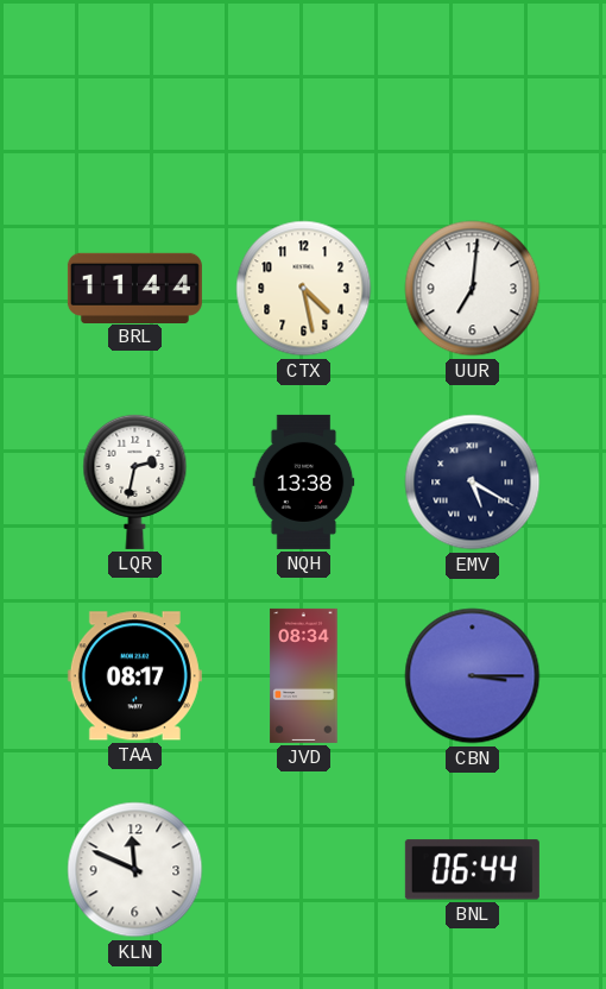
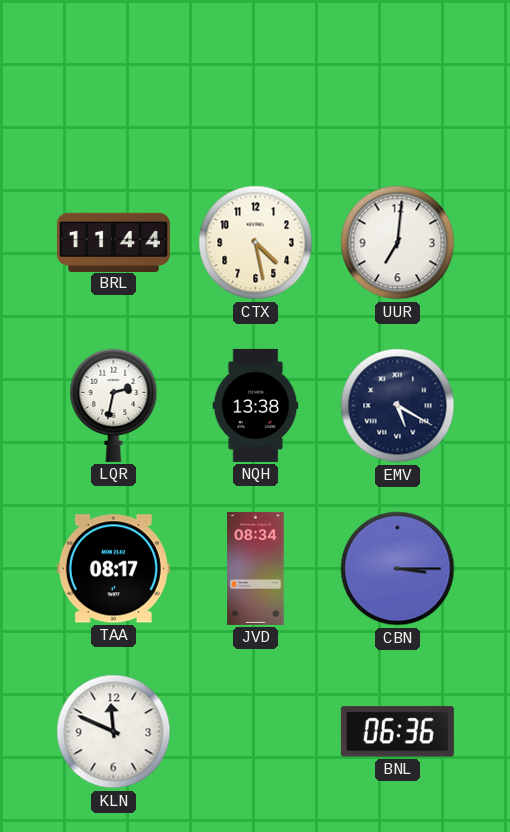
BNL: 06:44 -> 06:36
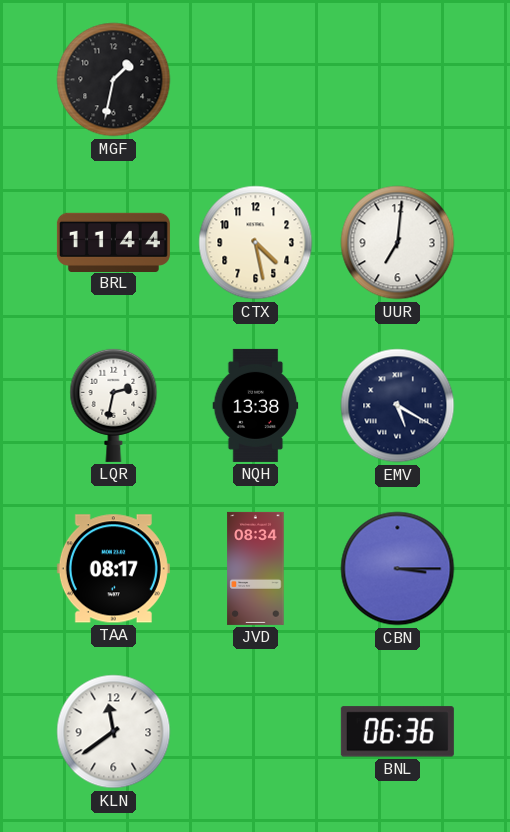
MGF: none -> 1:32
KLN: 11:49 -> 11:39
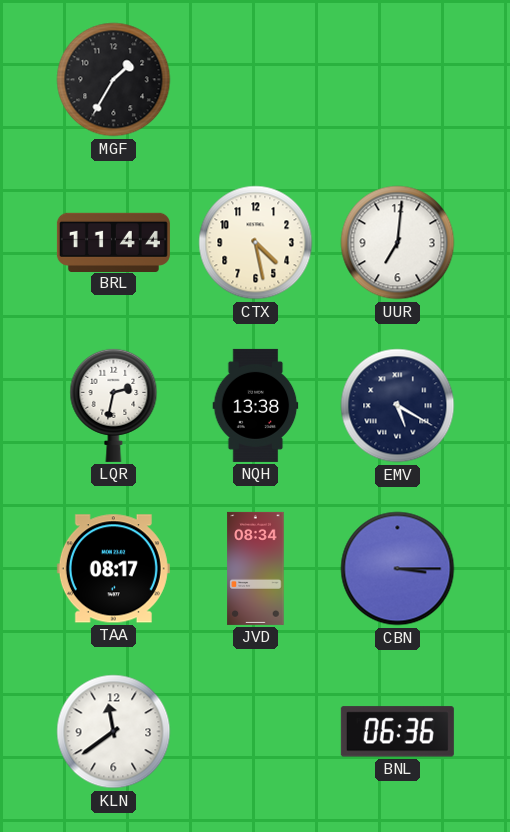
MGF: 1:32 -> 1:35
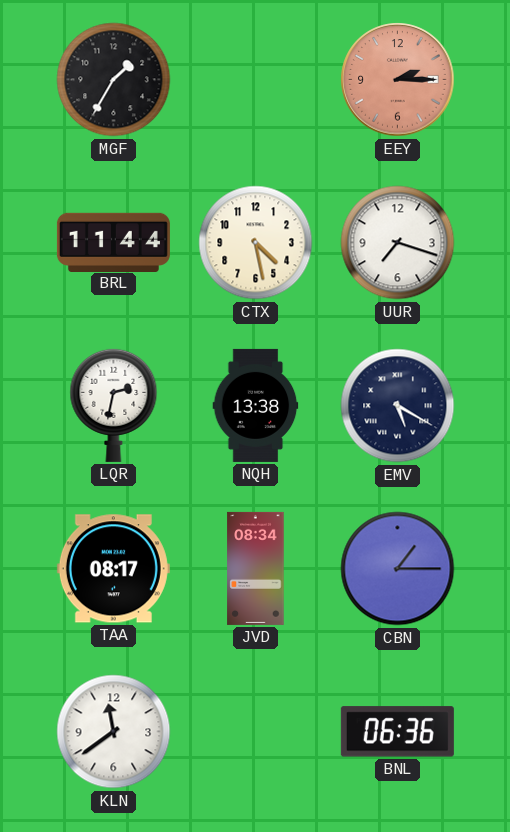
EEY: none -> 2:15
UUR: 7:01 -> 7:18
CBN: 3:15 -> 1:15
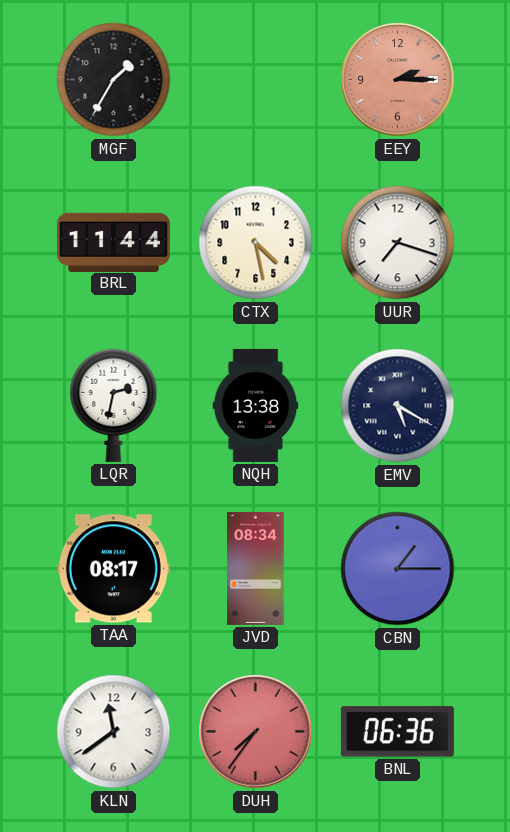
DUH: none -> 7:36
